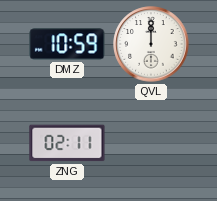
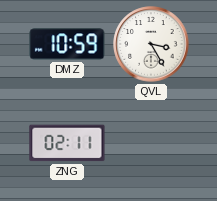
QVL: 12:00 -> 3:25
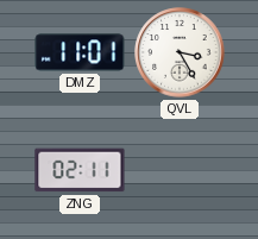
DMZ: 10:59 -> 11:01
